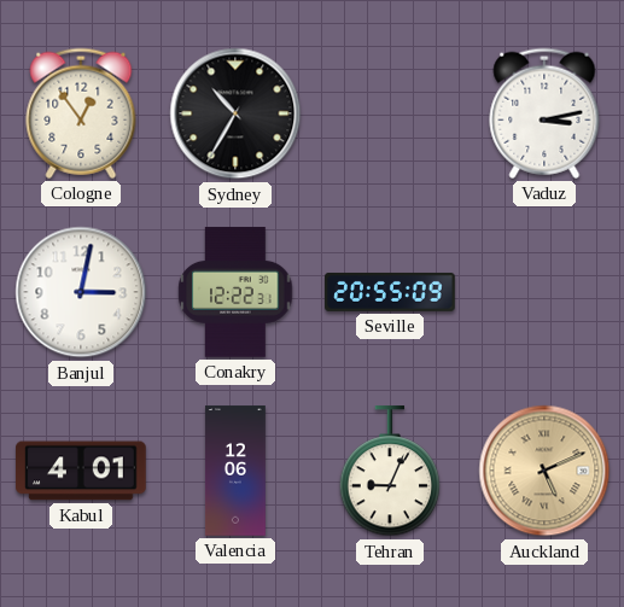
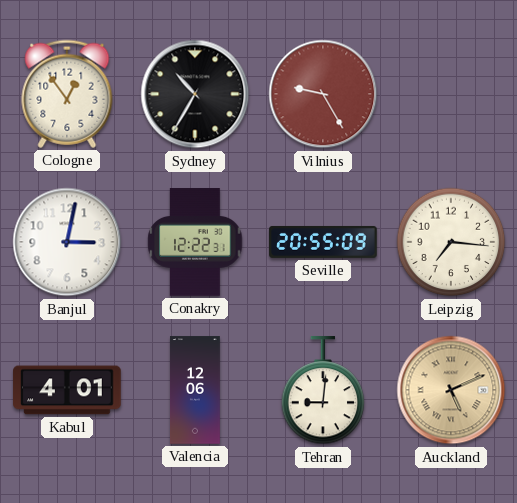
Vilnius: none -> 9:25
Vaduz: 3:13 -> none
Leipzig: none -> 7:16
Tehran: 9:04 -> 9:01
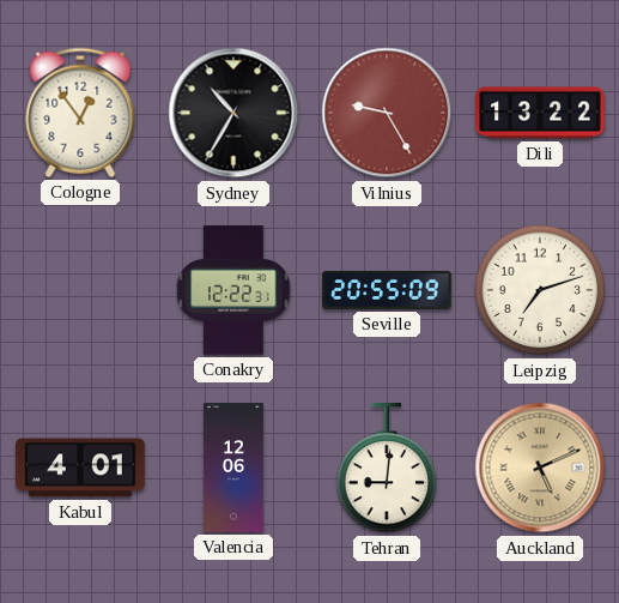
Dili: none -> 13:22
Banjul: 3:02 -> none
Leipzig: 7:16 -> 7:12
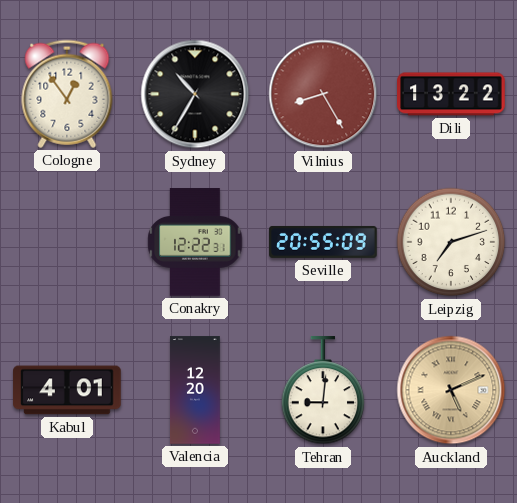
Vilnius: 9:25 -> 8:25
Valencia: 12:06 -> 12:20
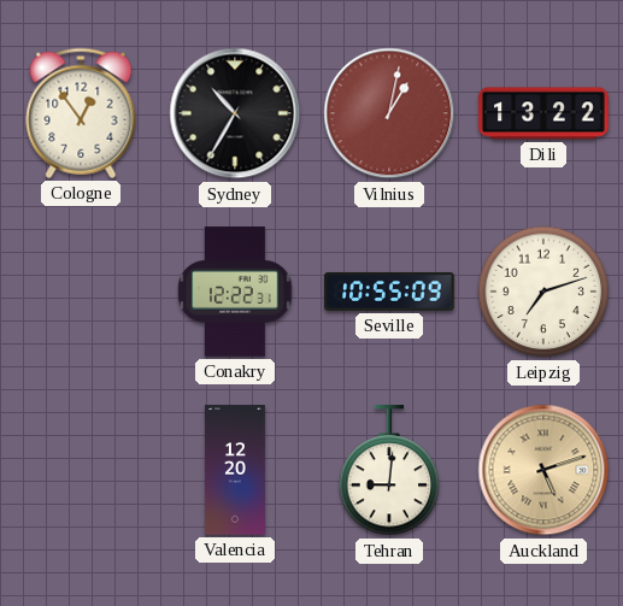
Vilnius: 8:25 -> 1:02
Seville: 20:55 -> 10:55
Kabul: 4:01 -> none
Auckland: 5:11 -> 5:12
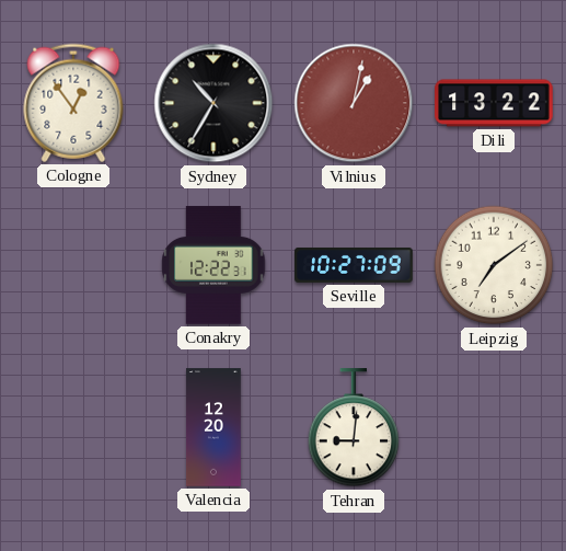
Seville: 10:55 -> 10:27
Leipzig: 7:12 -> 7:09
Auckland: 5:12 -> none
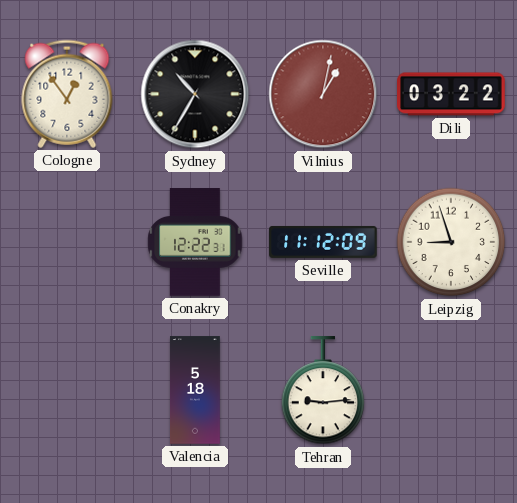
Dili: 13:22 -> 03:22
Seville: 10:27 -> 11:12
Leipzig: 7:09 -> 8:57
Valencia: 12:20 -> 5:18
Tehran: 9:01 -> 9:14
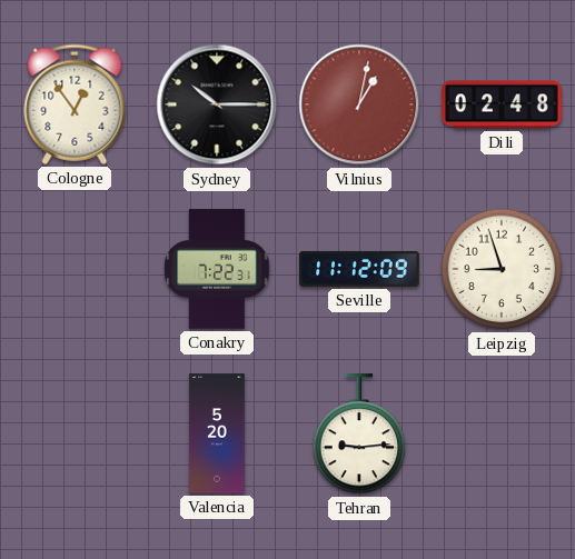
Sydney: 10:35 -> 10:15
Dili: 03:22 -> 02:48
Conakry: 12:22 -> 7:22
Valencia: 5:18 -> 5:20
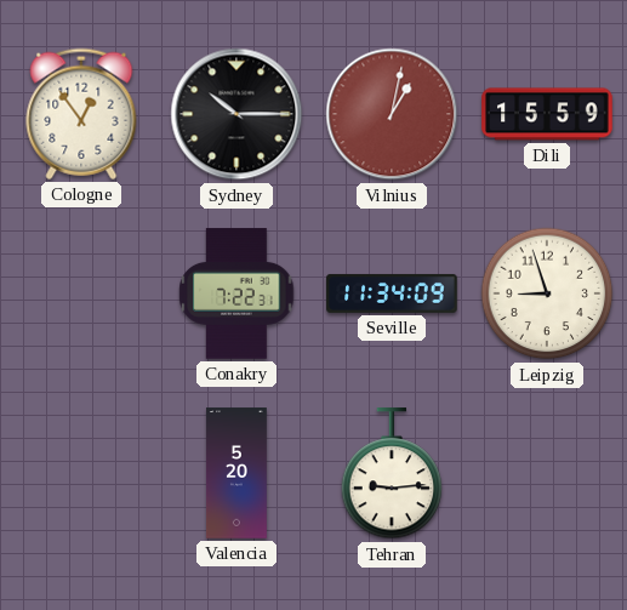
Dili: 02:48 -> 15:59
Seville: 11:12 -> 11:34
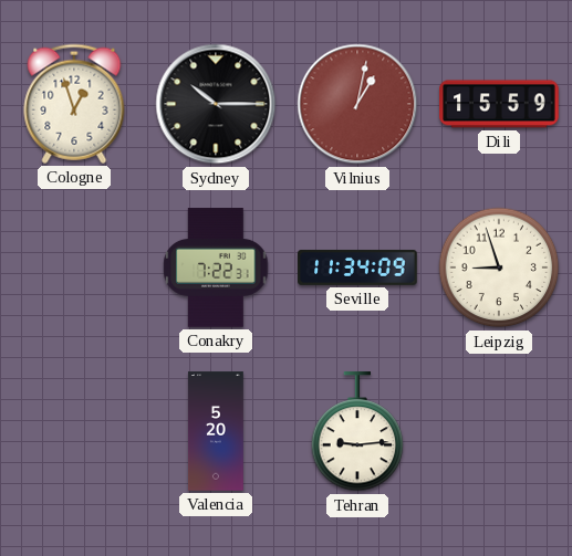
Cologne: 12:54 -> 12:57
